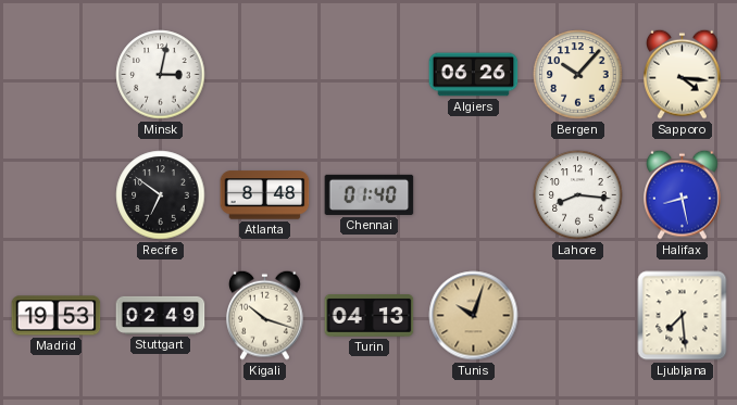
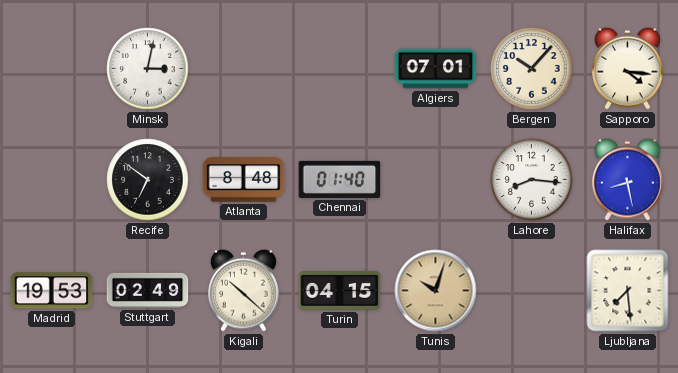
Algiers: 06:26 -> 07:01
Kigali: 10:18 -> 10:22
Turin: 04:13 -> 04:15
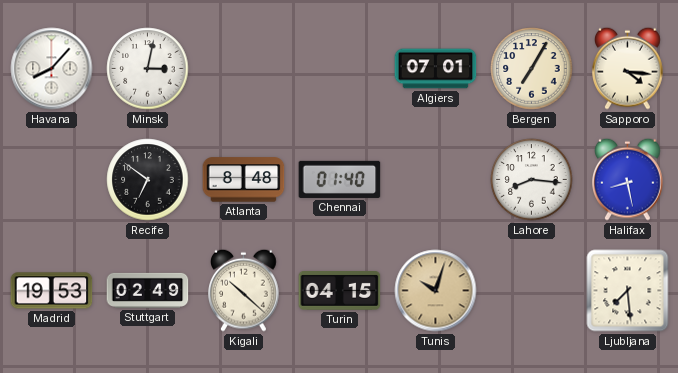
Havana: none -> 8:07
Bergen: 10:07 -> 7:05
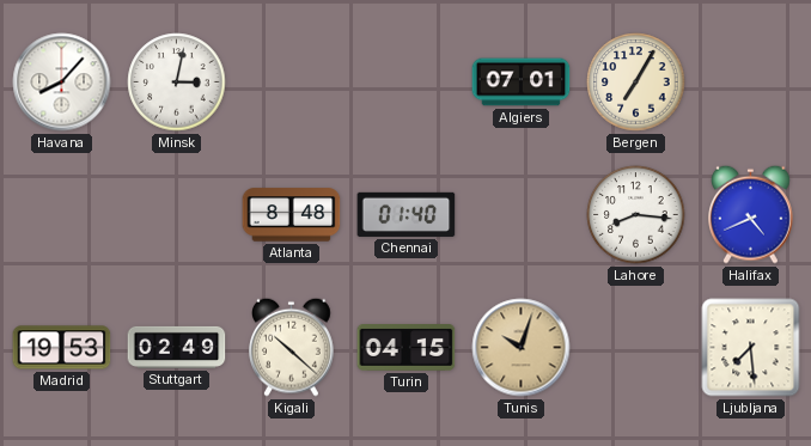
Sapporo: 4:16 -> none
Recife: 6:51 -> none
Halifax: 8:28 -> 4:41
